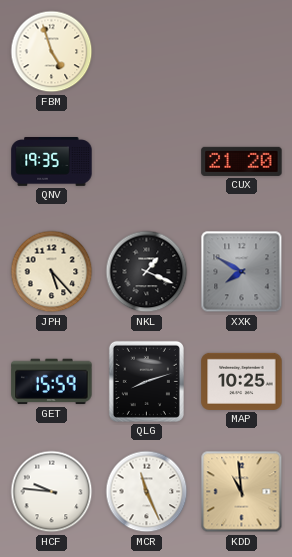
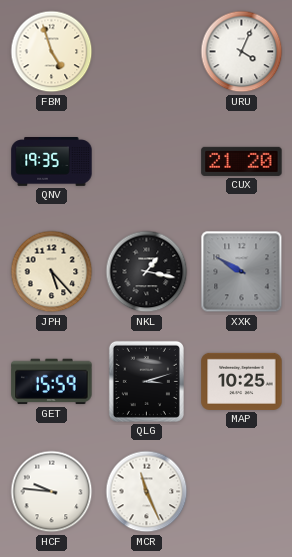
URU: none -> 4:04
NKL: 1:19 -> 1:17
XXK: 7:50 -> 9:50
QLG: 8:12 -> 3:12
KDD: 10:59 -> none
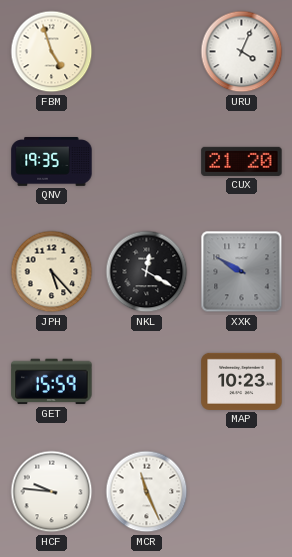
NKL: 1:17 -> 12:20
QLG: 3:12 -> none
MAP: 10:25 -> 10:23
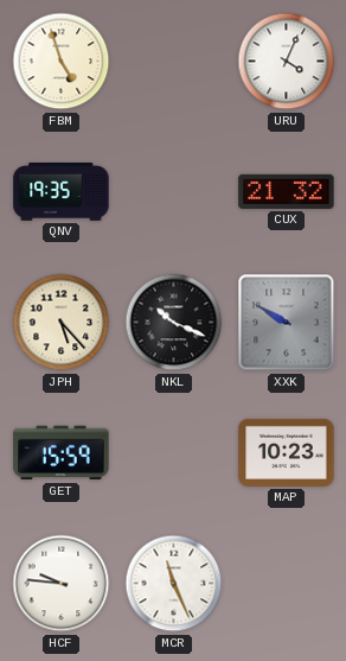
CUX: 21:20 -> 21:32
NKL: 12:20 -> 10:19
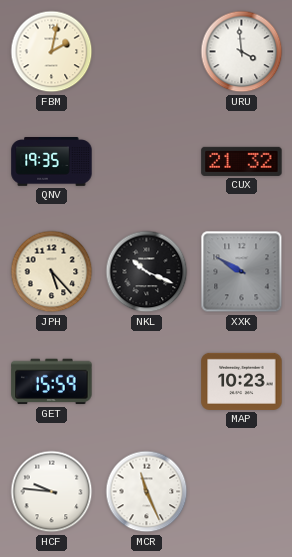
FBM: 4:57 -> 2:02
URU: 4:04 -> 3:59
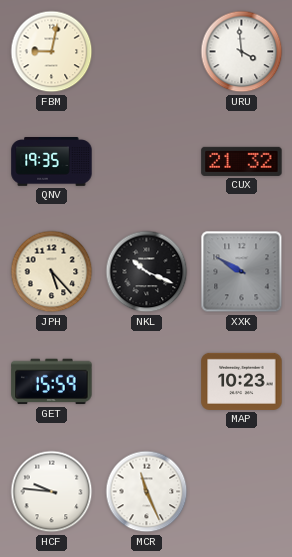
FBM: 2:02 -> 9:02
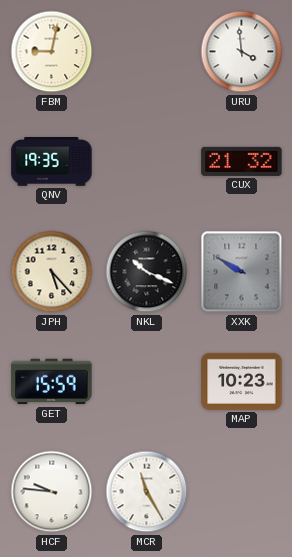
MCR: 11:26 -> 11:25
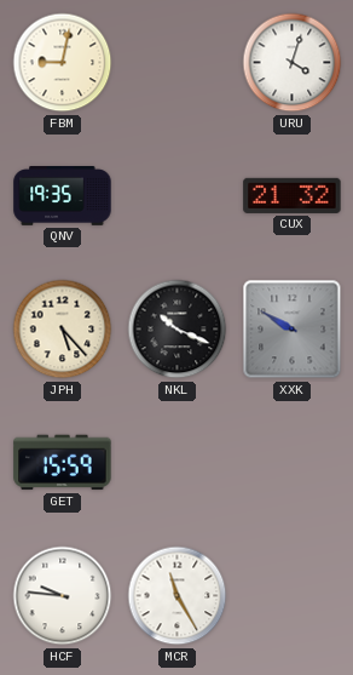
URU: 3:59 -> 4:03
MAP: 10:23 -> none
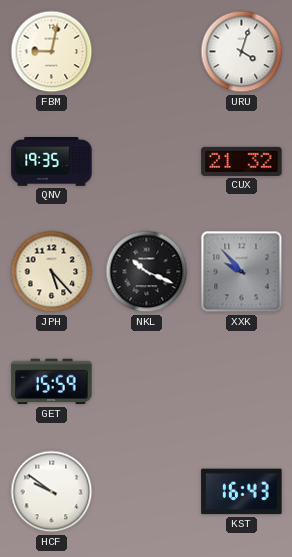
XXK: 9:50 -> 9:53
HCF: 9:46 -> 9:51
MCR: 11:25 -> none
KST: none -> 16:43
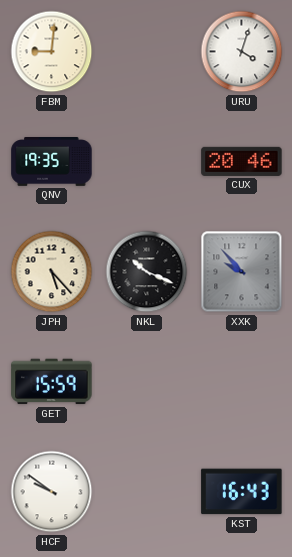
FBM: 9:02 -> 9:01
CUX: 21:32 -> 20:46
